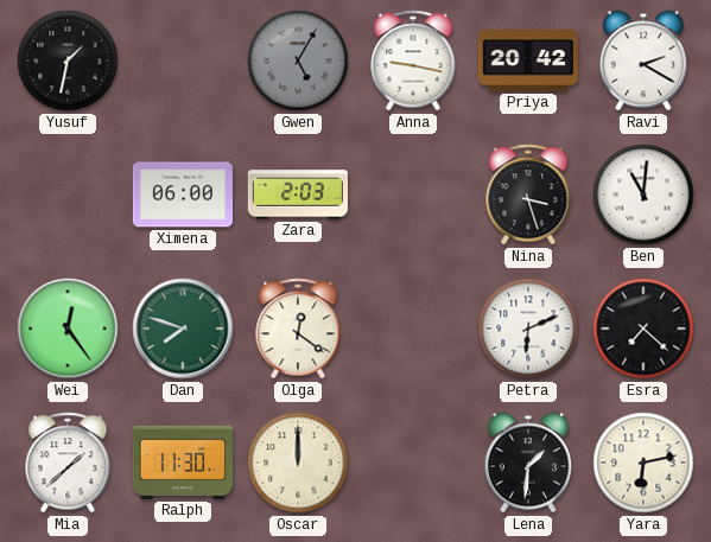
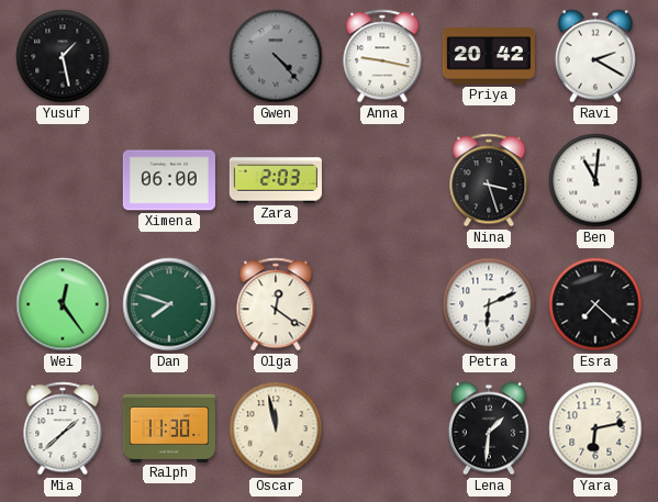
Yusuf: 1:32 -> 1:28
Gwen: 5:05 -> 4:23
Oscar: 12:00 -> 11:58
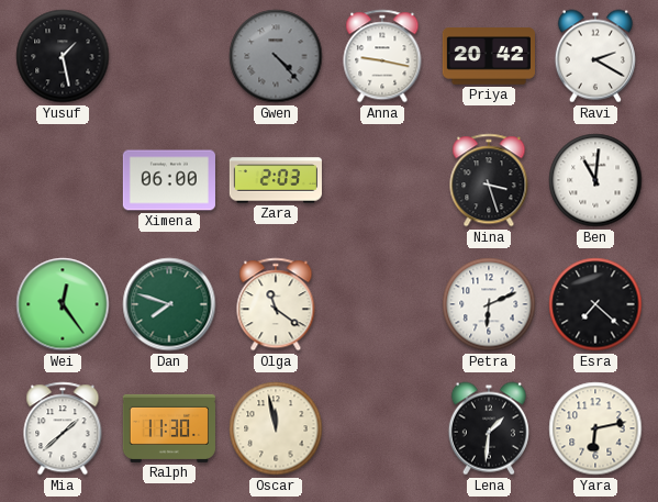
Olga: 12:21 -> 11:21
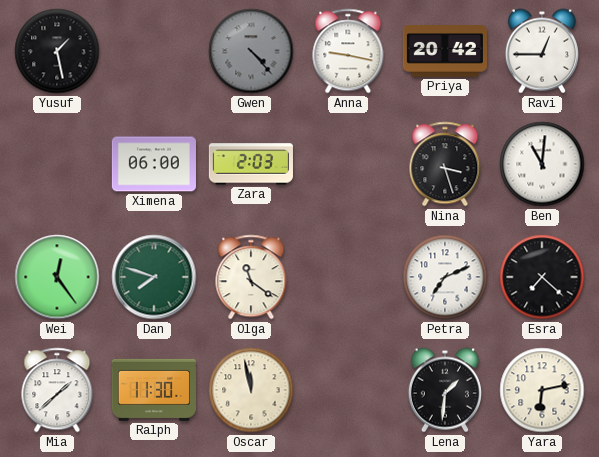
Ravi: 2:20 -> 12:45
Petra: 6:11 -> 7:11
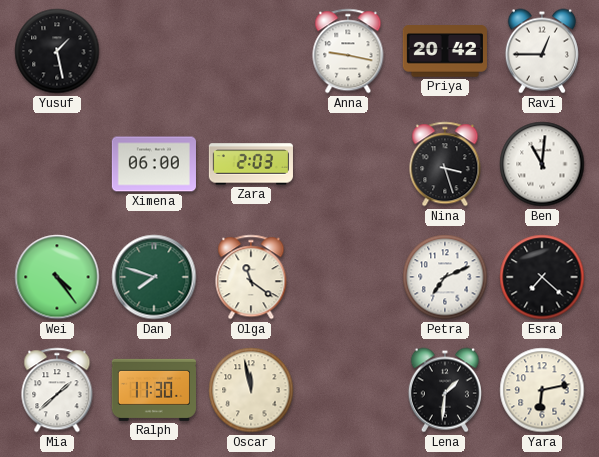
Gwen: 4:23 -> none
Wei: 12:24 -> 4:24
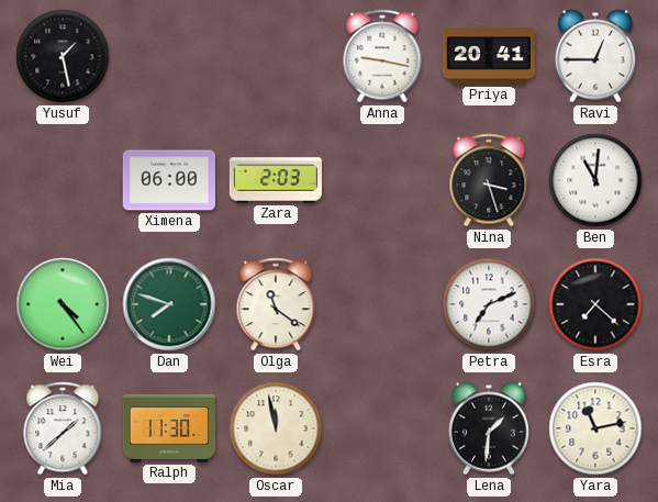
Priya: 20:42 -> 20:41
Yara: 6:13 -> 11:13
